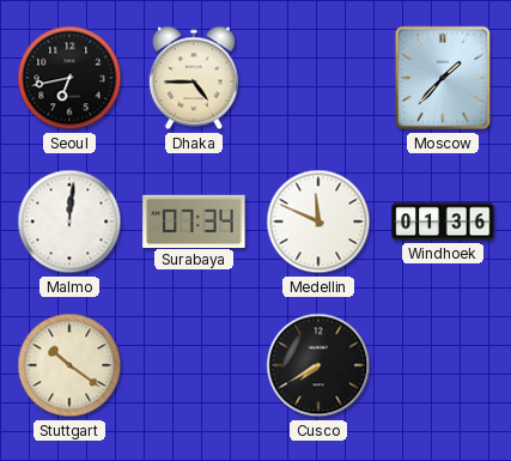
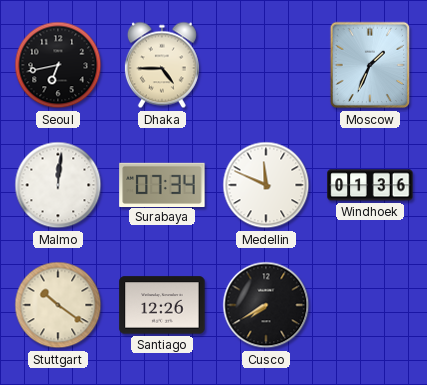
Moscow: 1:37 -> 1:34
Santiago: none -> 12:26
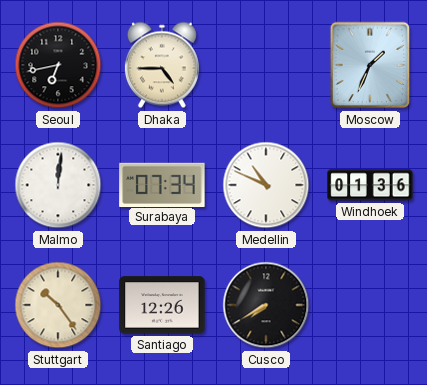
Medellin: 11:49 -> 10:49
Stuttgart: 10:21 -> 10:24
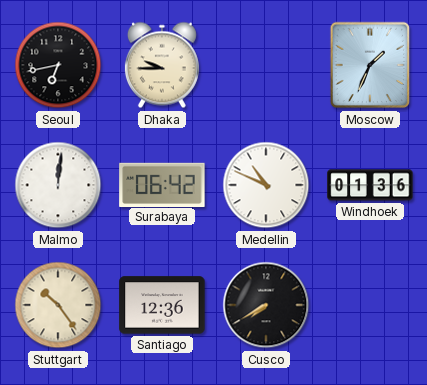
Dhaka: 4:45 -> 9:45
Surabaya: 07:34 -> 06:42
Santiago: 12:26 -> 12:36
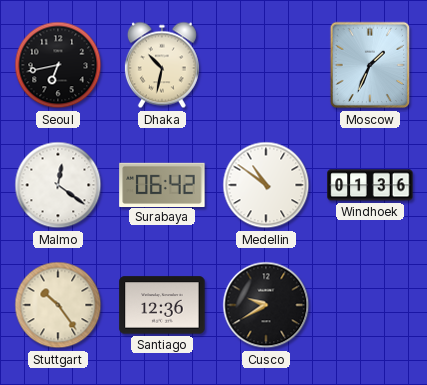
Dhaka: 9:45 -> 10:32
Malmo: 12:01 -> 12:21
Medellin: 10:49 -> 10:51
Cusco: 7:40 -> 9:40
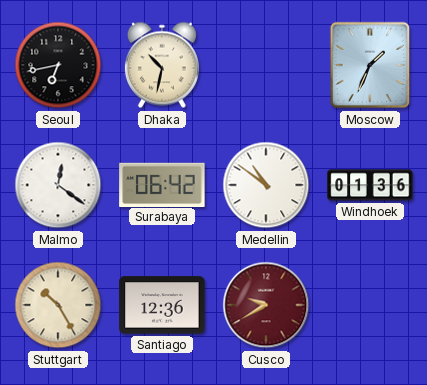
Stuttgart: 10:24 -> 10:25
Cusco dial: black -> burgundy
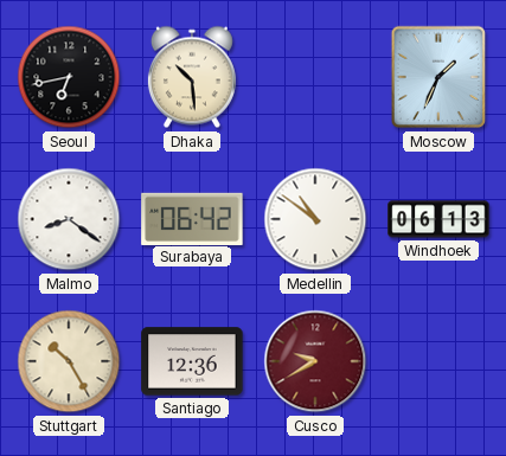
Dhaka: 10:32 -> 10:29
Malmo: 12:21 -> 8:21
Windhoek: 01:36 -> 06:13
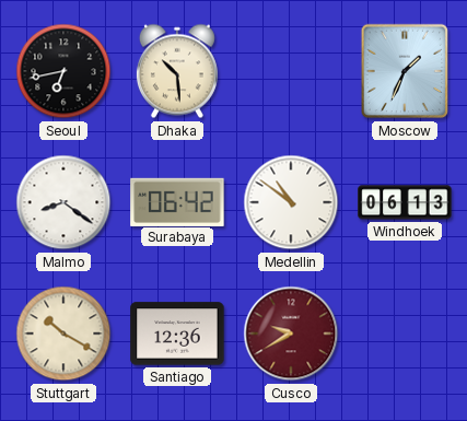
Stuttgart: 10:25 -> 10:20
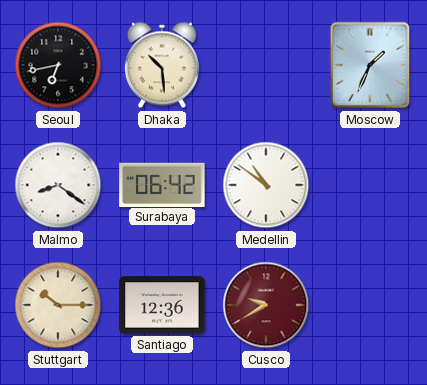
Windhoek: 06:13 -> none
Stuttgart: 10:20 -> 10:15
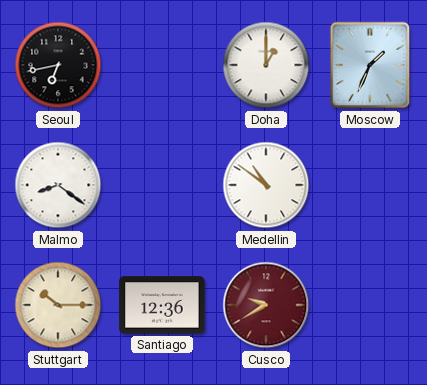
Dhaka: 10:29 -> none
Doha: none -> 1:00
Surabaya: 06:42 -> none
